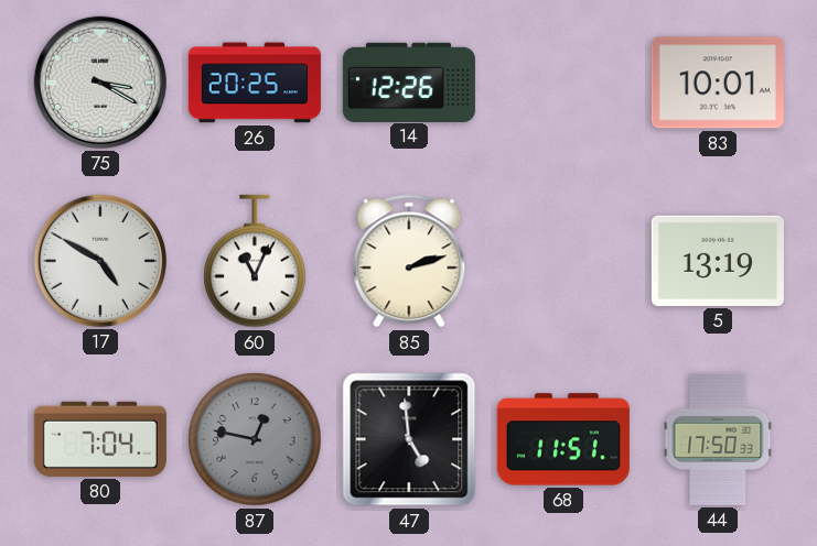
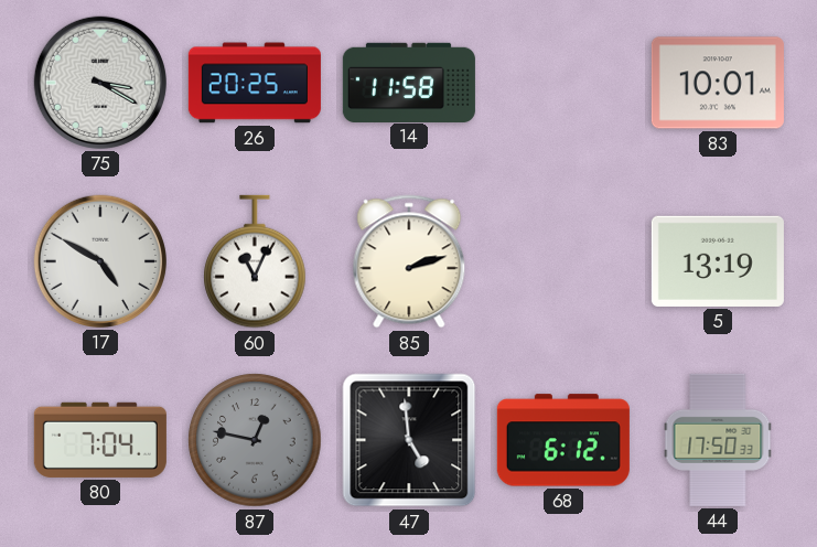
14: 12:26 -> 11:58
68: 11:51 -> 6:12
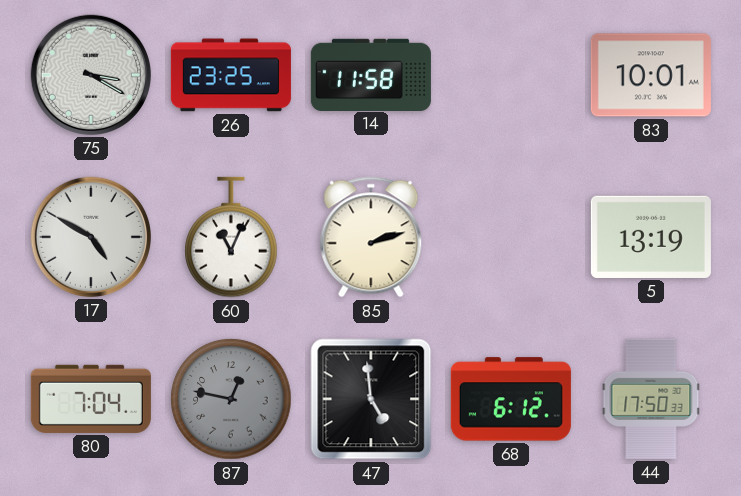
26: 20:25 -> 23:25
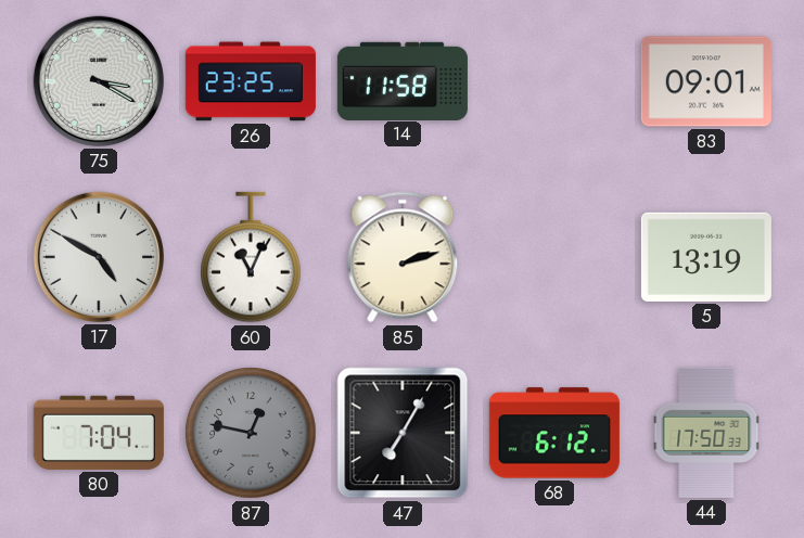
83: 10:01 -> 09:01
47: 4:59 -> 7:05
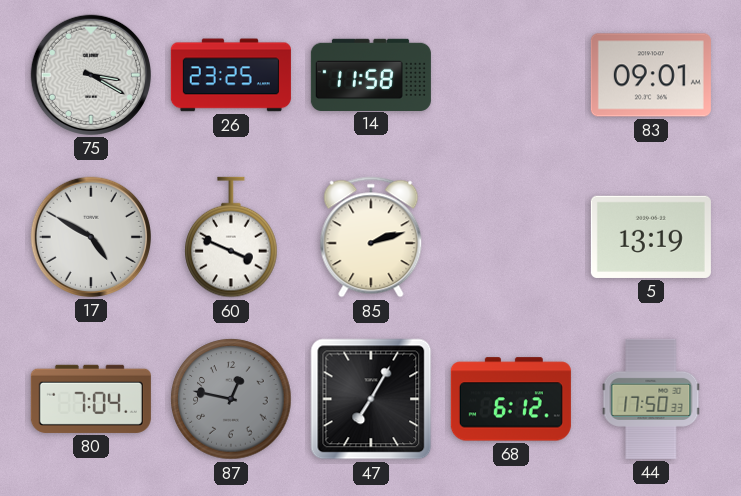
60: 11:04 -> 3:49
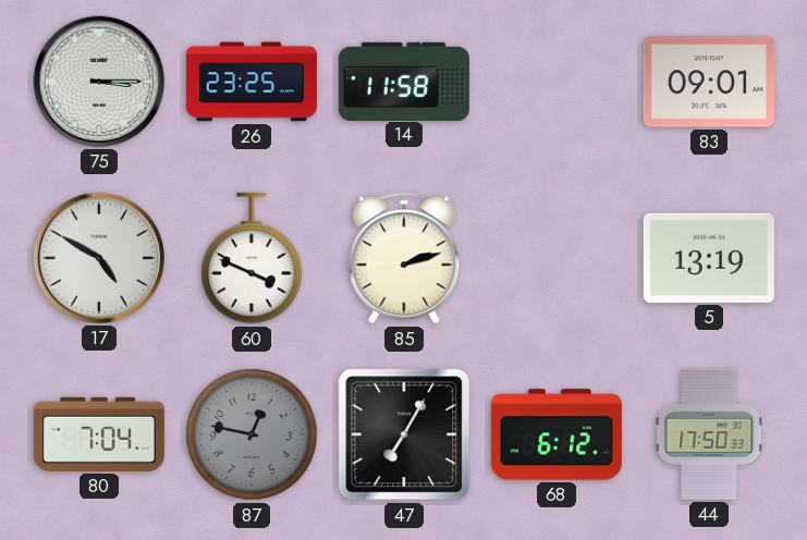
75: 3:20 -> 3:15
